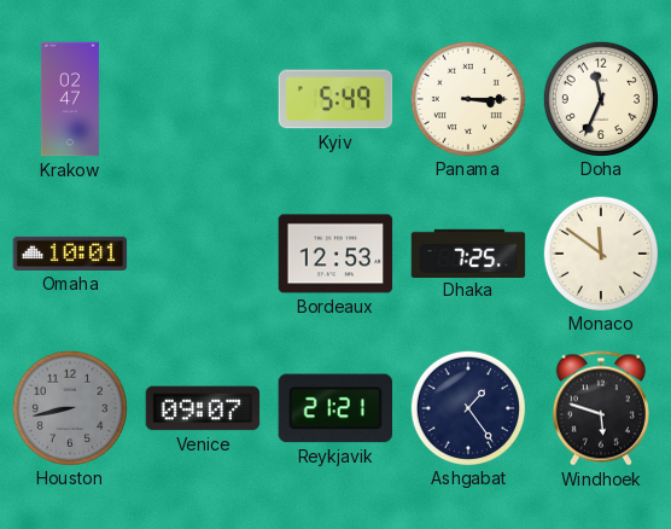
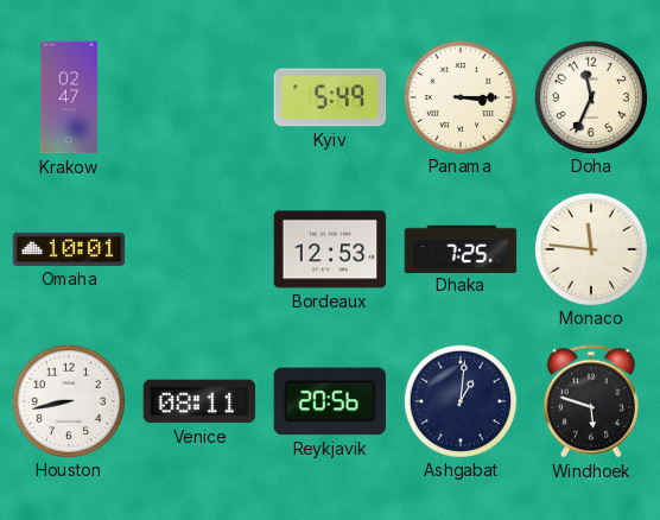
Monaco: 11:51 -> 11:46
Houston dial: grey -> white
Venice: 09:07 -> 08:11
Reykjavik: 21:21 -> 20:56
Ashgabat: 1:24 -> 1:01
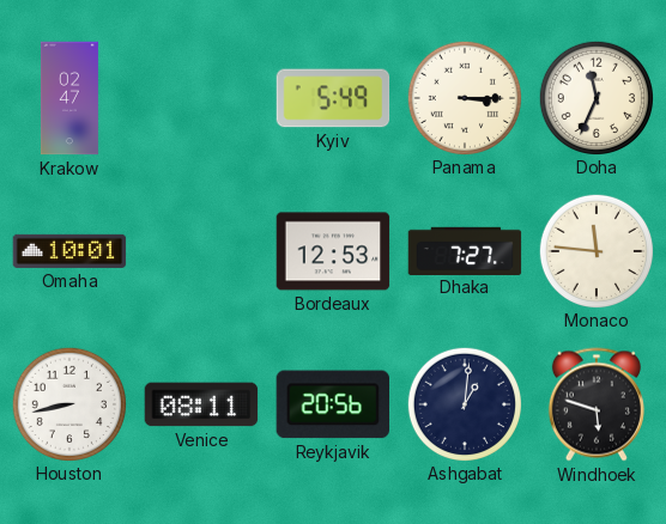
Dhaka: 7:25 -> 7:27
